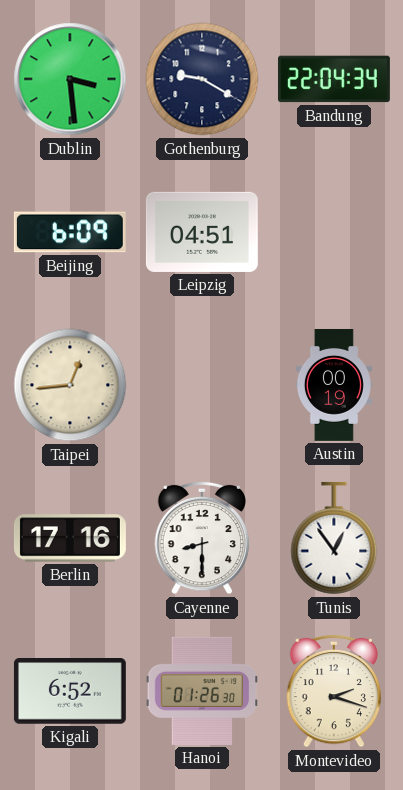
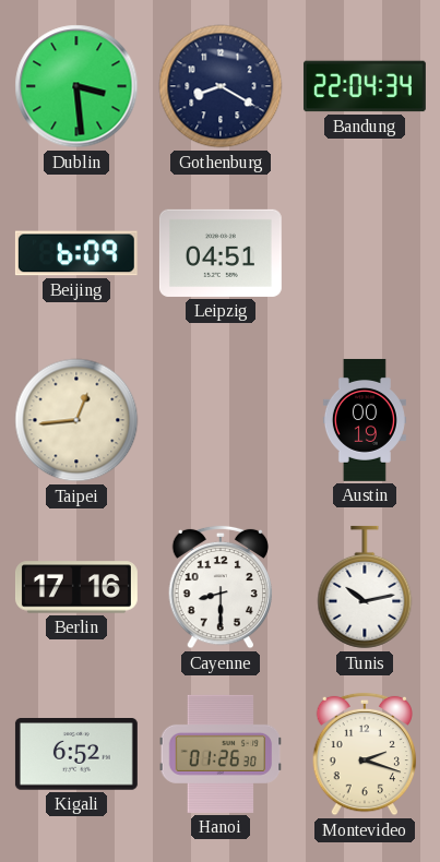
Gothenburg: 9:20 -> 8:20
Tunis: 12:54 -> 10:13
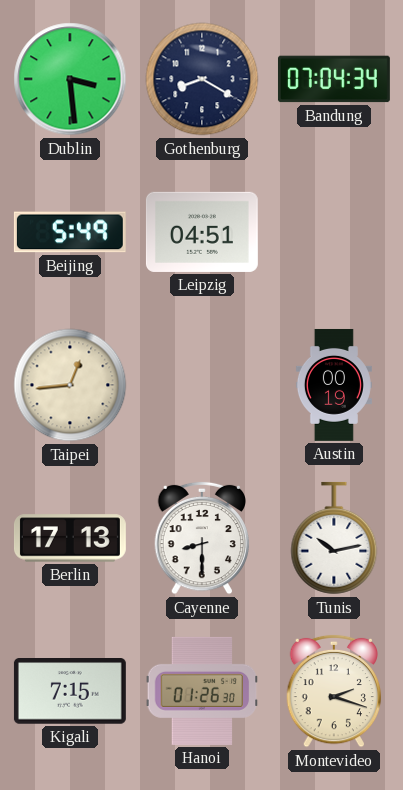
Bandung: 22:04 -> 07:04
Beijing: 6:09 -> 5:49
Berlin: 17:16 -> 17:13
Kigali: 6:52 -> 7:15
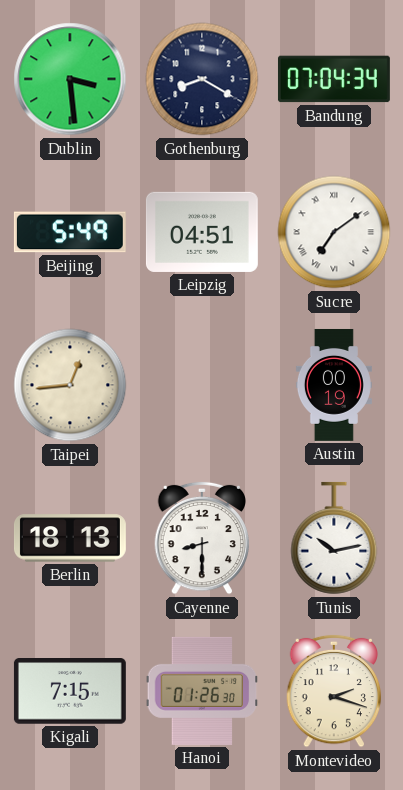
Sucre: none -> 7:09
Berlin: 17:13 -> 18:13
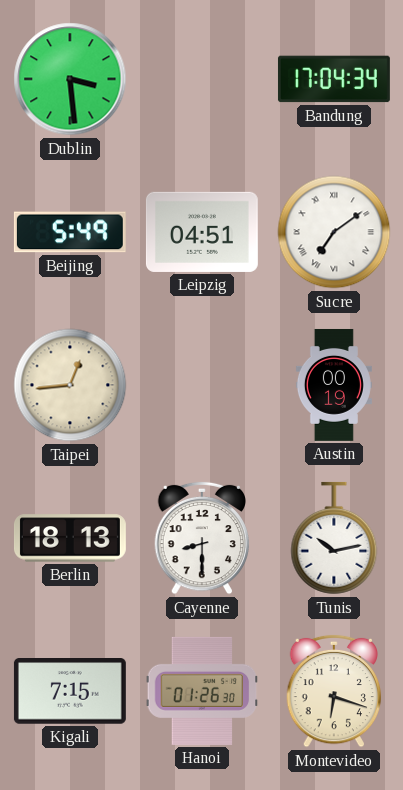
Gothenburg: 8:20 -> none
Bandung: 07:04 -> 17:04
Montevideo: 2:18 -> 6:18
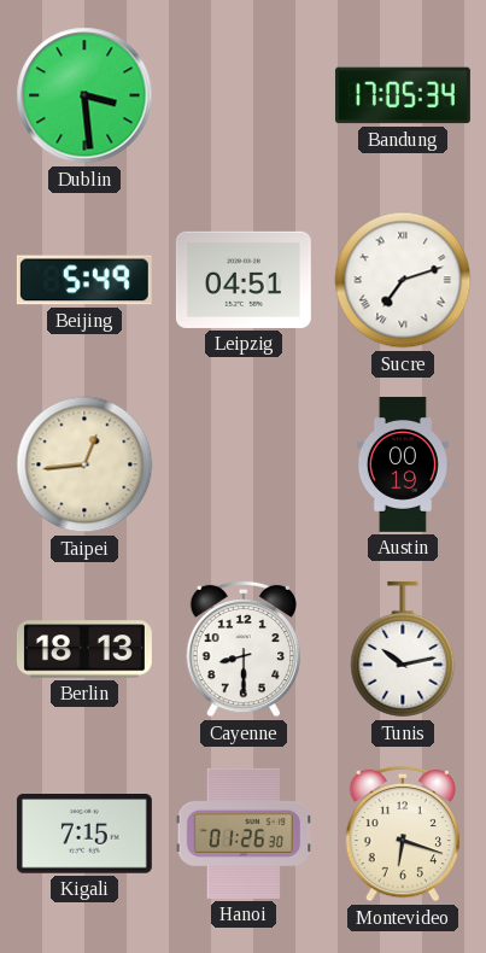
Bandung: 17:04 -> 17:05
Sucre: 7:09 -> 7:12
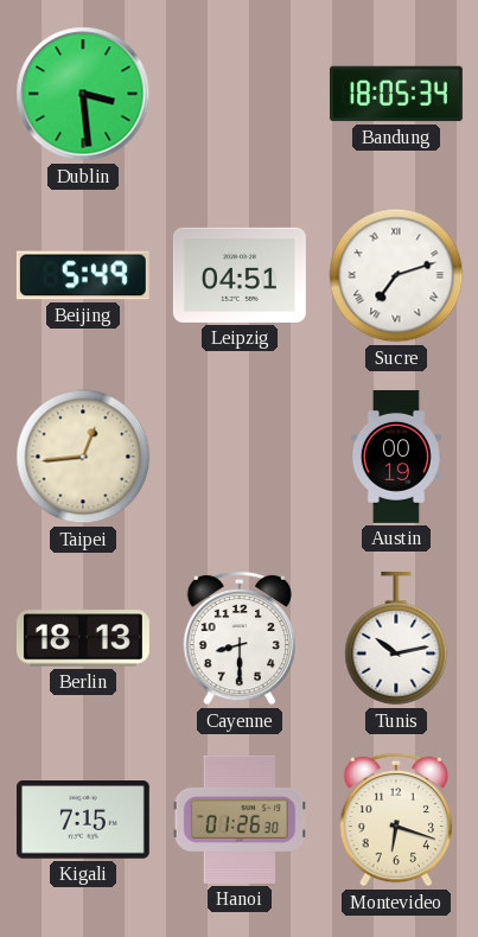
Bandung: 17:05 -> 18:05
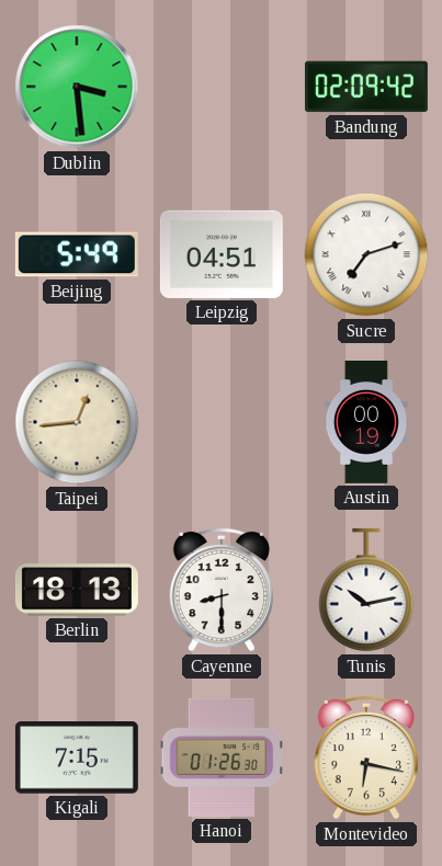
Bandung: 18:05 -> 02:09
Montevideo: 6:18 -> 6:17
